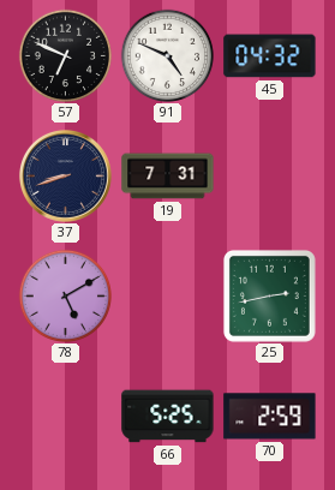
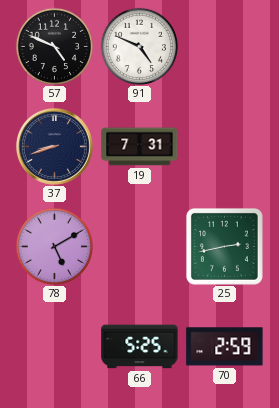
57: 6:49 -> 4:49
45: 04:32 -> none
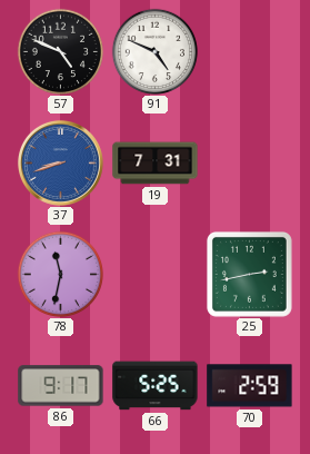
37 dial: navy -> blue
78: 5:10 -> 11:32
86: none -> 9:17
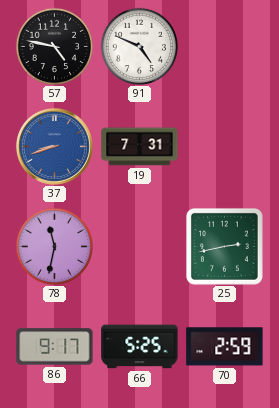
57: 4:49 -> 4:47
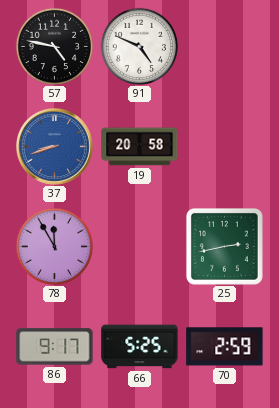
19: 7:31 -> 20:58
78: 11:32 -> 11:55
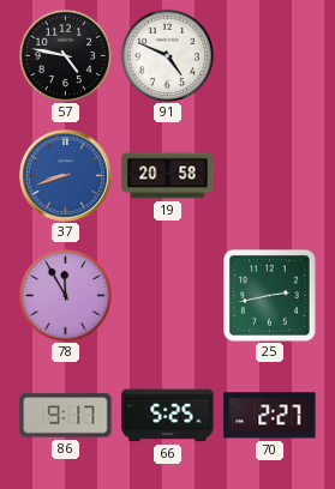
70: 2:59 -> 2:27
